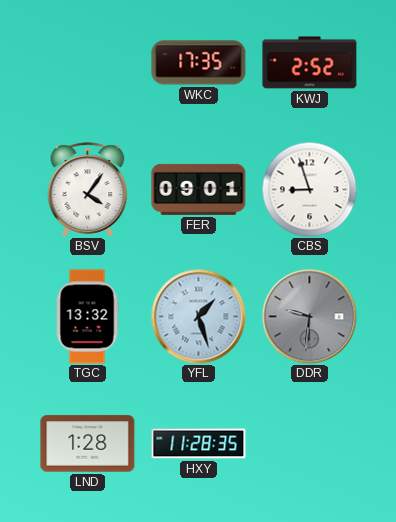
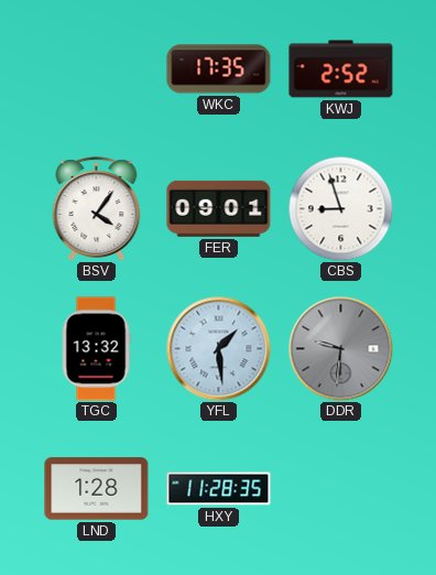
YFL: 1:27 -> 1:29
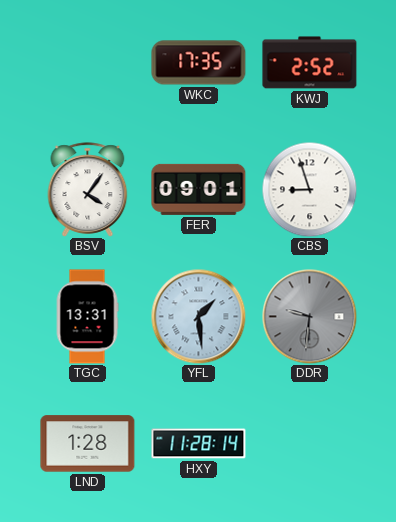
TGC: 13:32 -> 13:31
HXY: 11:28:35 -> 11:28:14
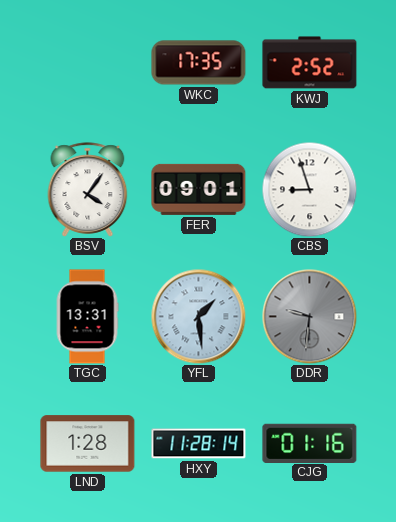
CJG: none -> 01:16
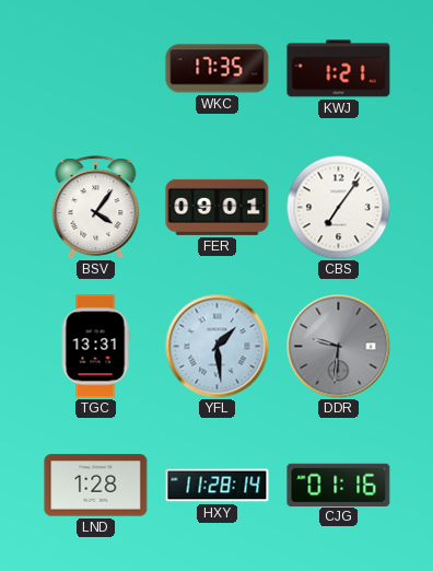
KWJ: 2:52 -> 1:21
CBS: 8:57 -> 7:06
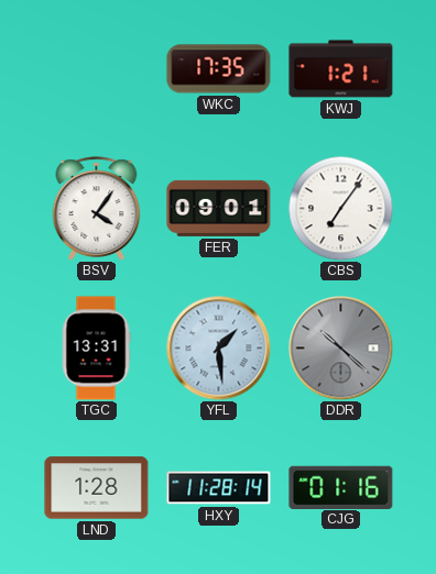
DDR: 9:31 -> 10:22
